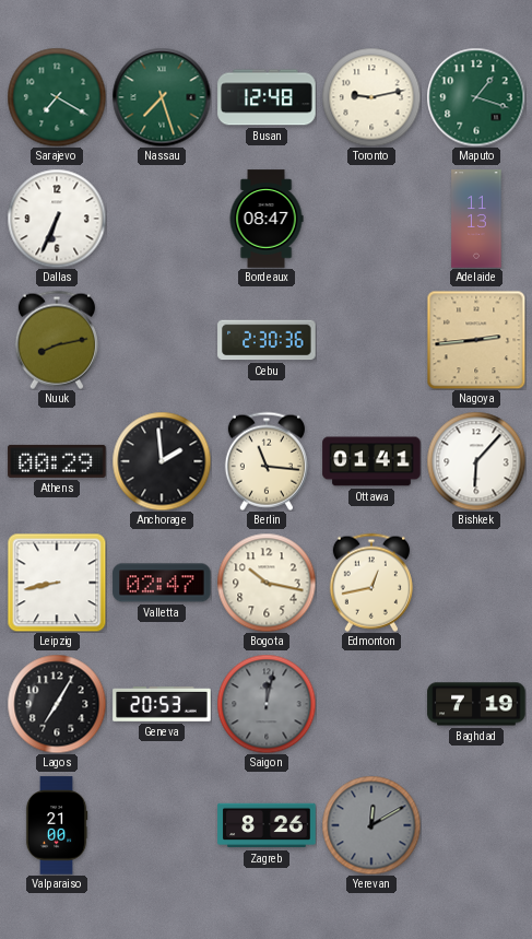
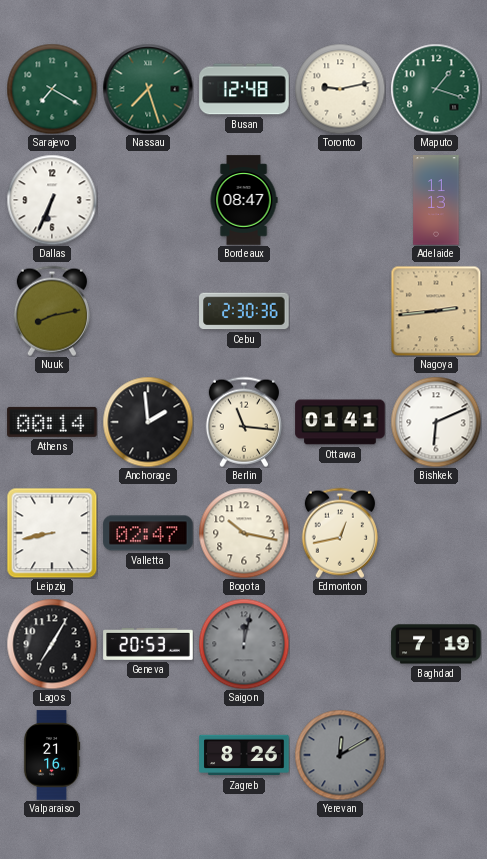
Athens: 00:29 -> 00:14
Bishkek: 6:07 -> 6:11
Valparaiso: 21:00 -> 21:16
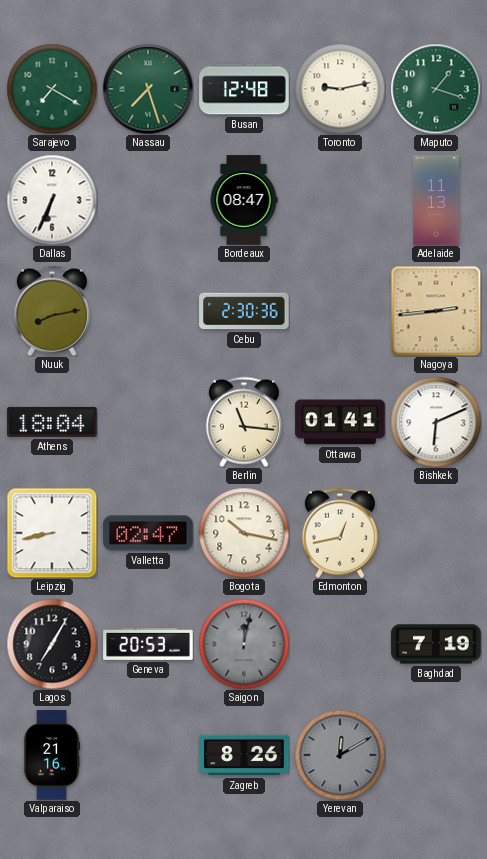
Athens: 00:14 -> 18:04
Anchorage: 1:59 -> none
